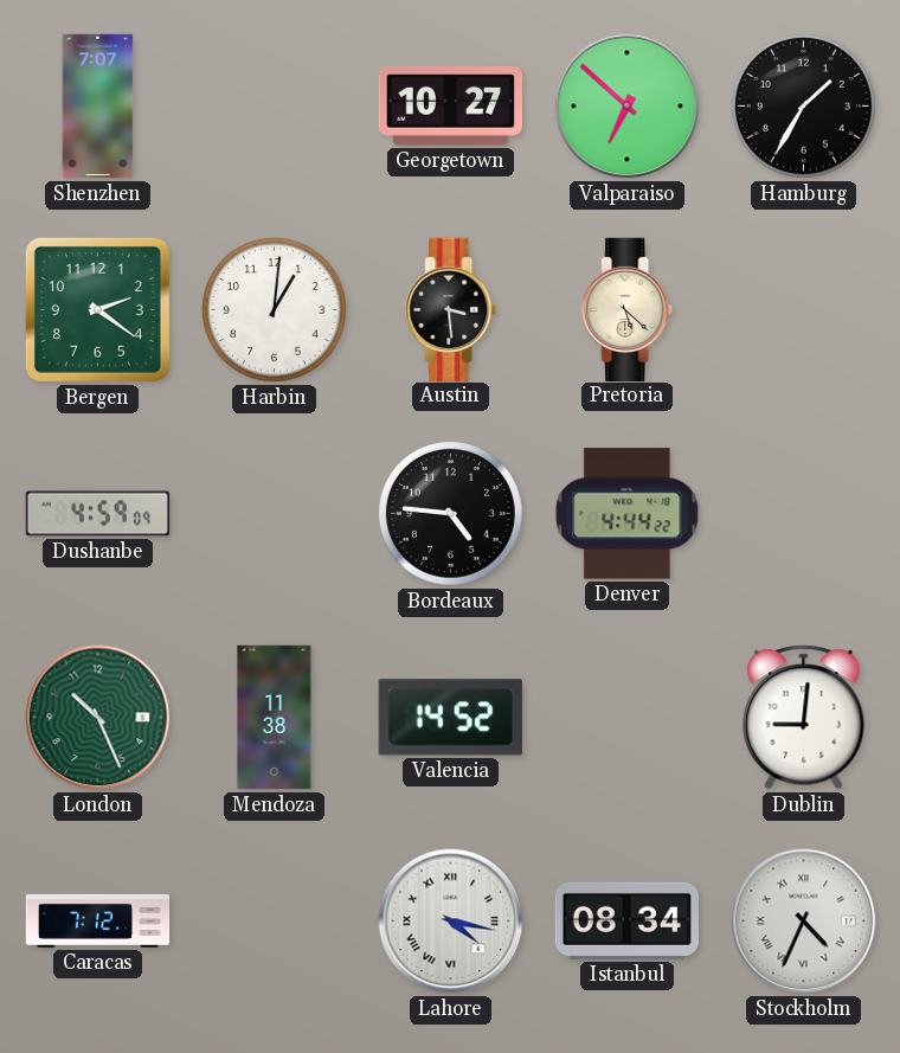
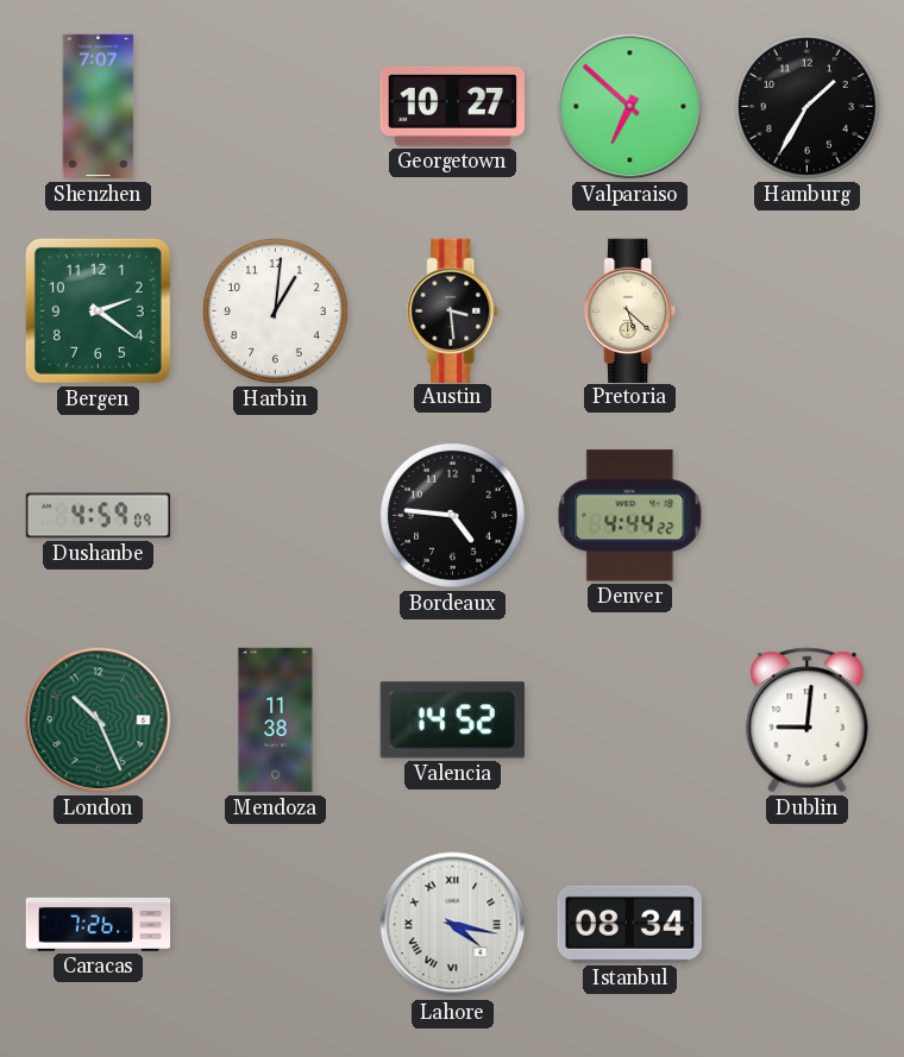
Caracas: 7:12 -> 7:26
Stockholm: 4:34 -> none
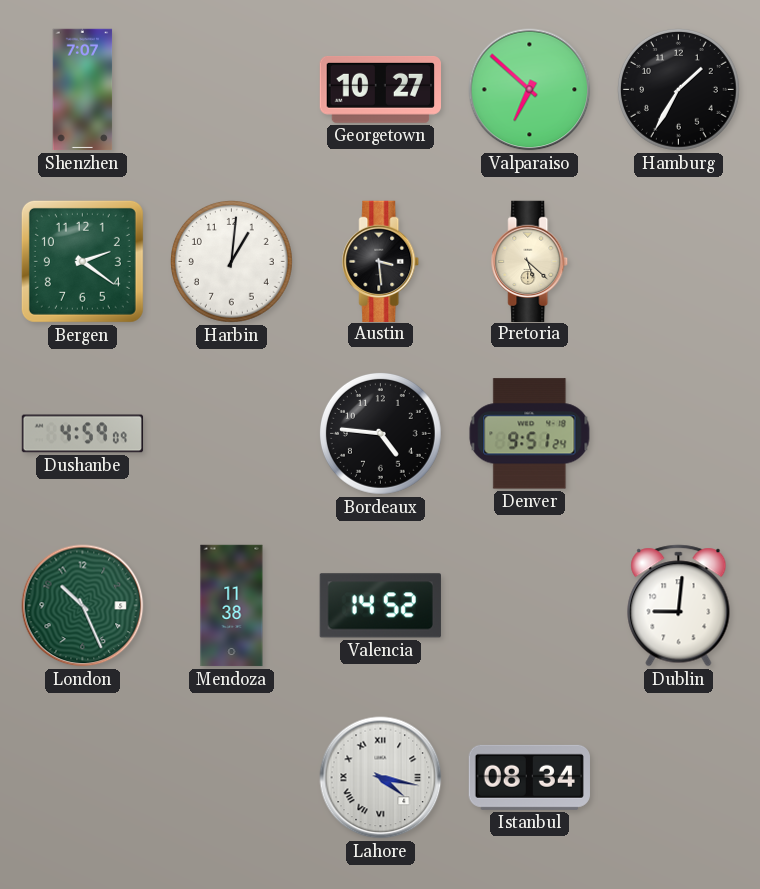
Denver: 4:44 -> 9:51
Caracas: 7:26 -> none
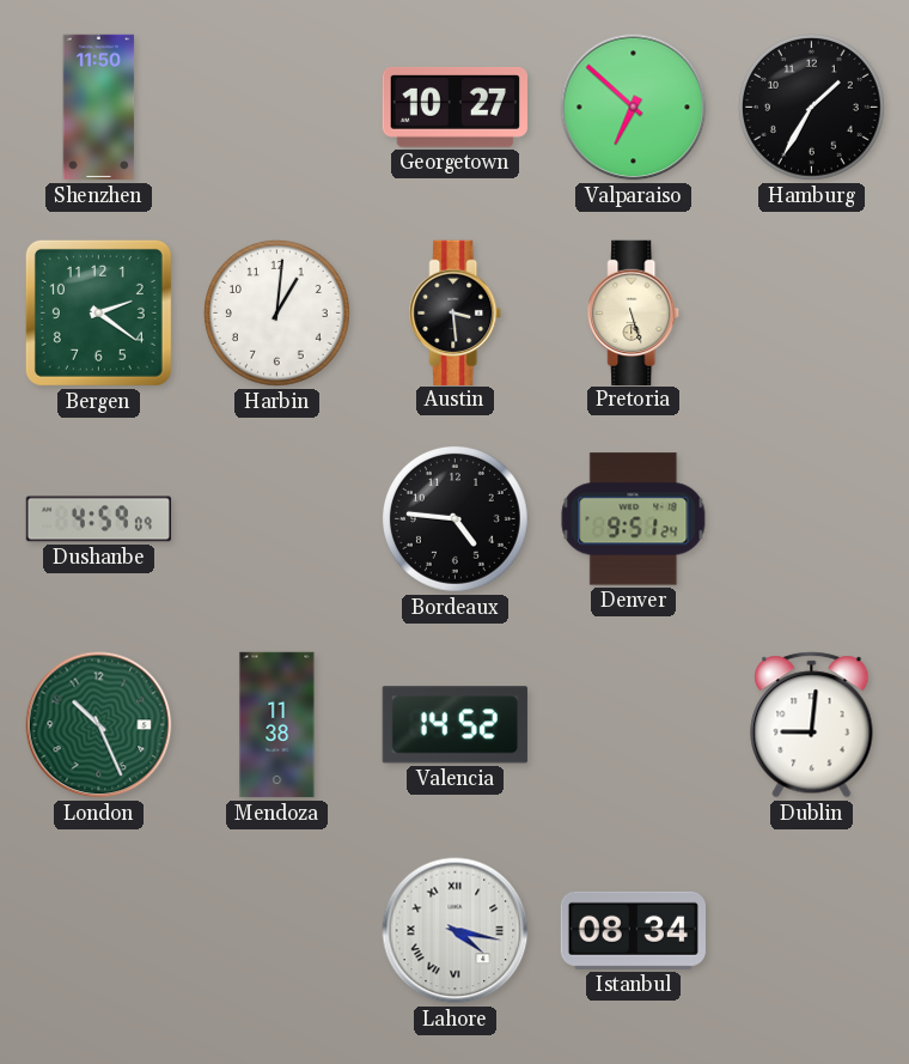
Shenzhen: 7:07 -> 11:50
Pretoria: 5:22 -> 5:27
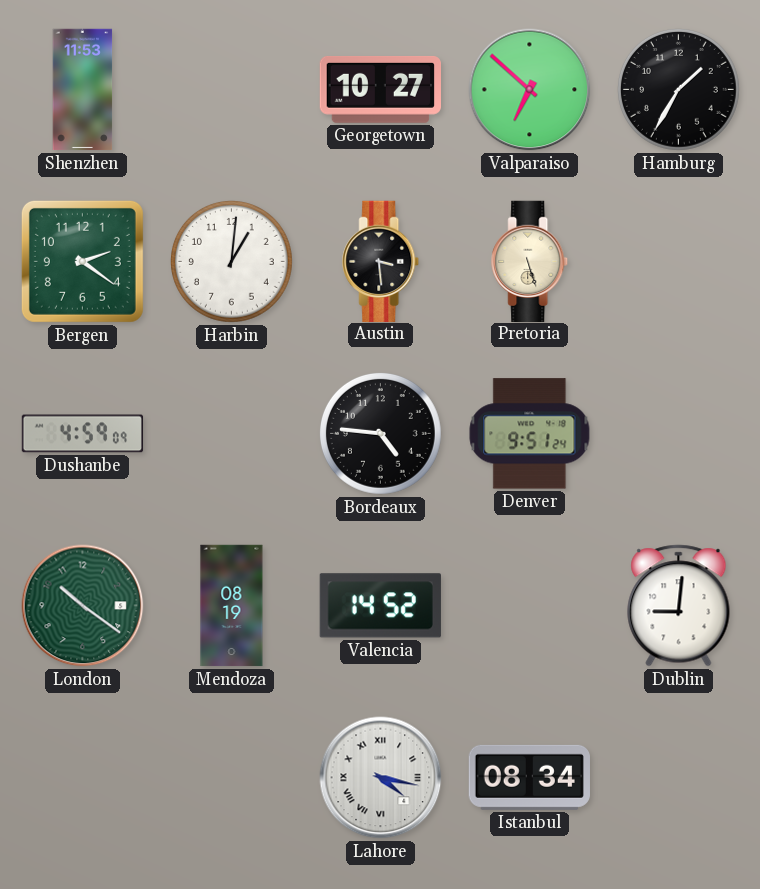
Shenzhen: 11:50 -> 11:53
London: 10:26 -> 10:21
Mendoza: 11:38 -> 08:19
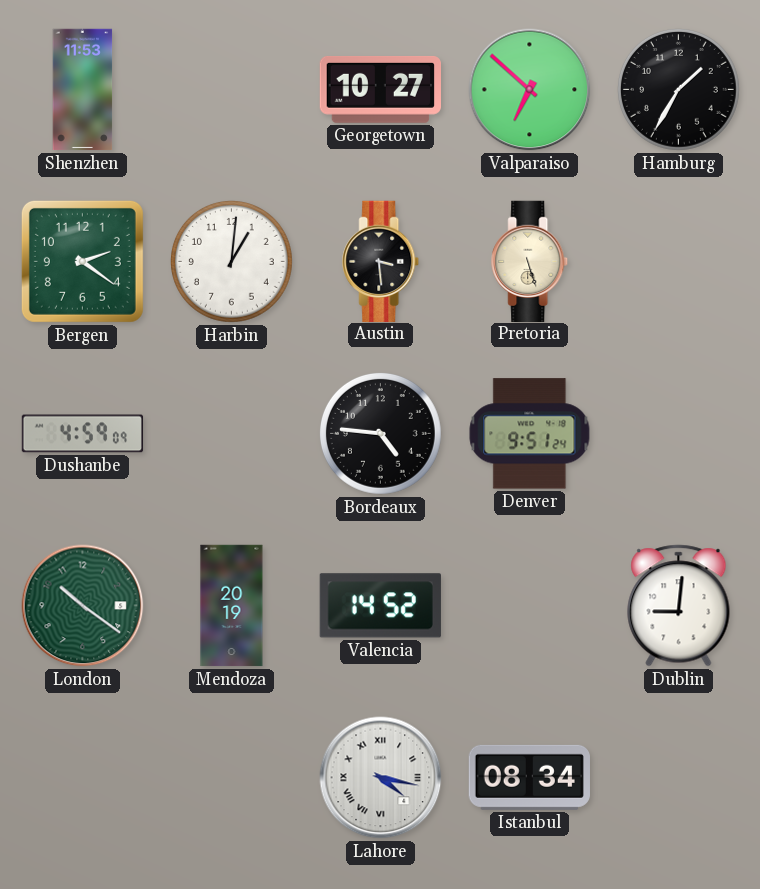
Mendoza: 08:19 -> 20:19
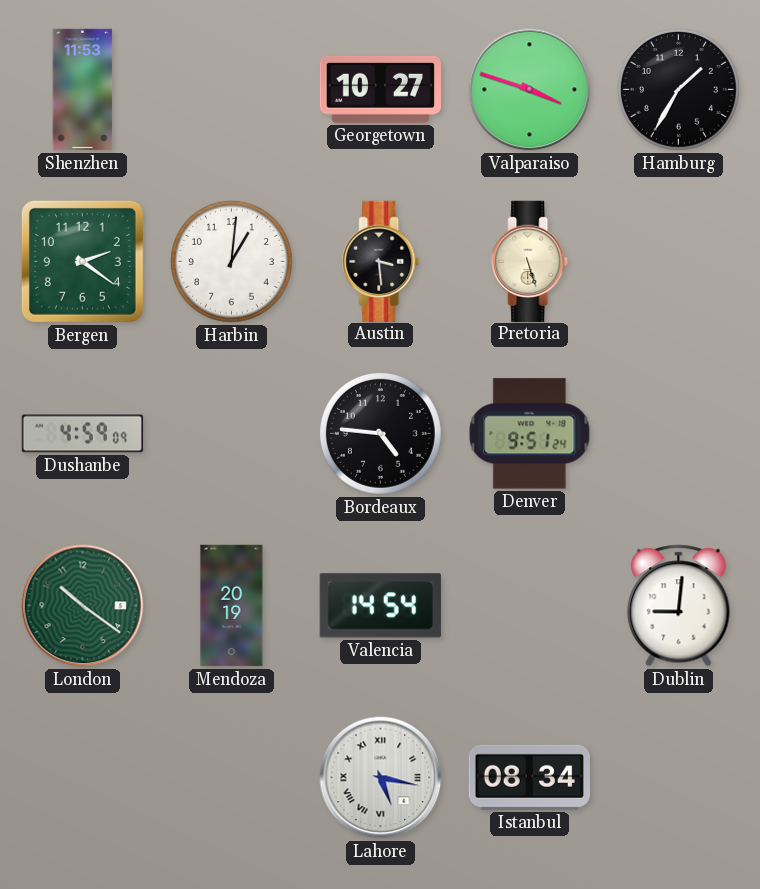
Valparaiso: 6:52 -> 3:48
Valencia: 14:52 -> 14:54
Lahore: 4:17 -> 5:17
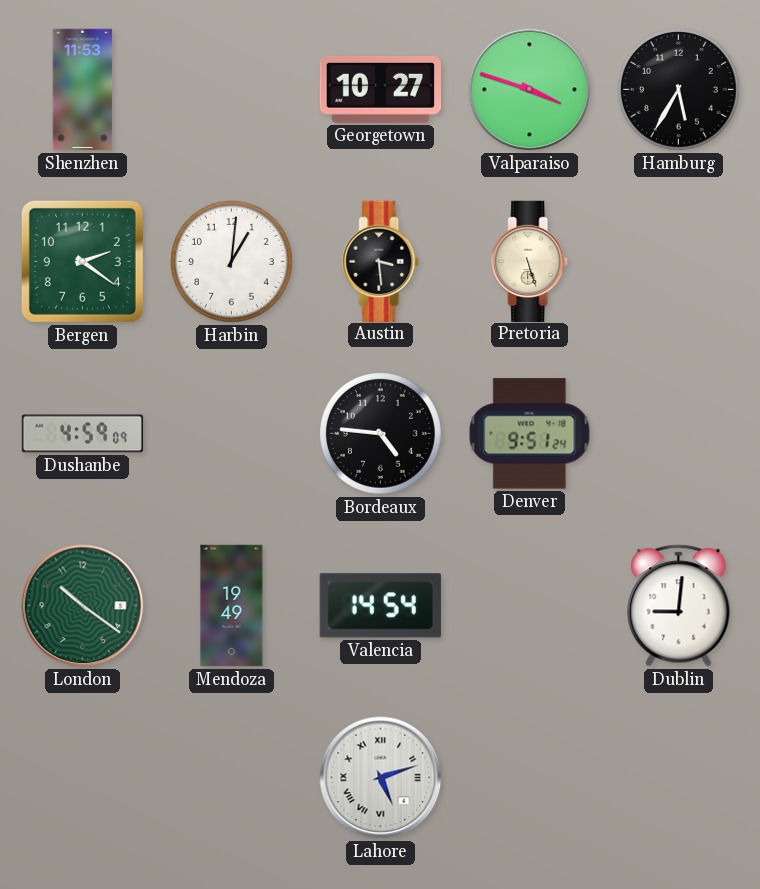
Hamburg: 1:35 -> 5:35
Mendoza: 20:19 -> 19:49
Lahore: 5:17 -> 5:12
Istanbul: 08:34 -> none
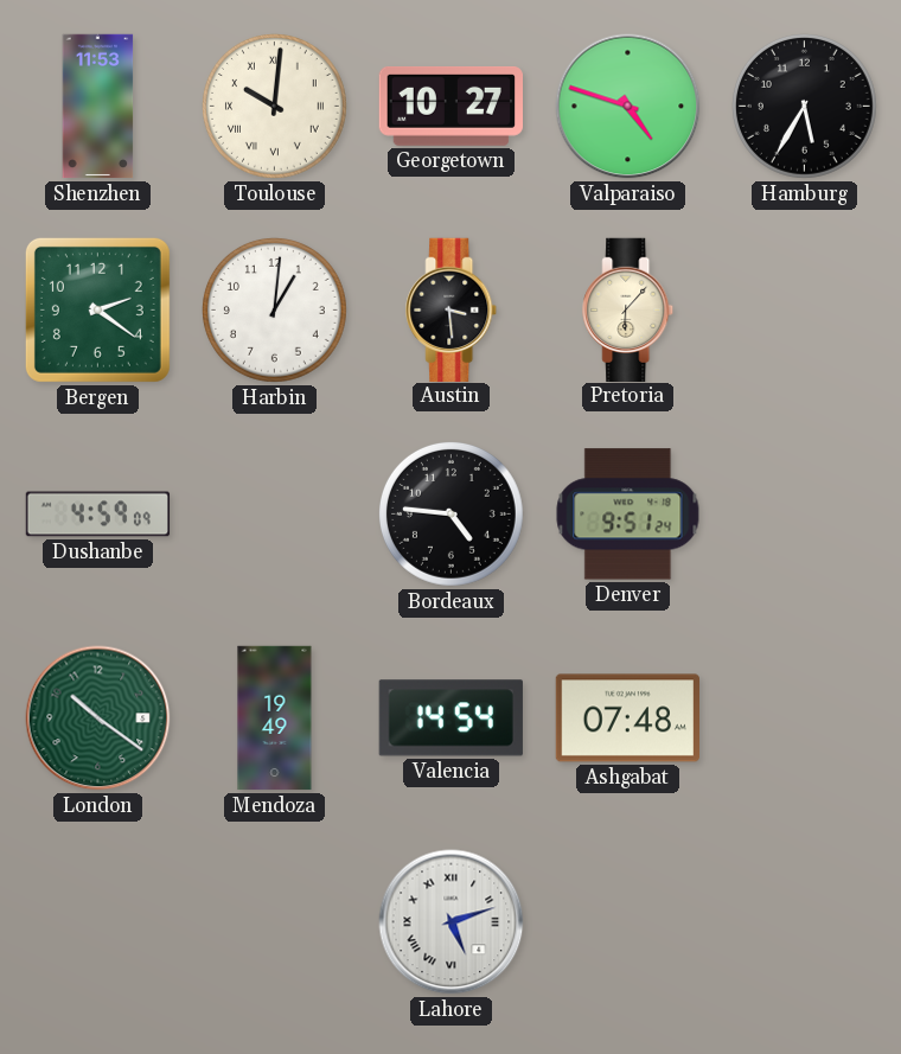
Toulouse: none -> 10:01
Valparaiso: 3:48 -> 4:48
Pretoria: 5:27 -> 6:07
Ashgabat: none -> 07:48
Dublin: 9:01 -> none
